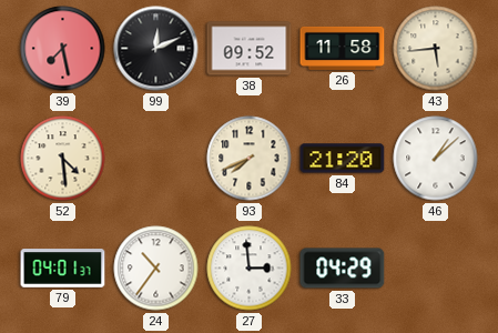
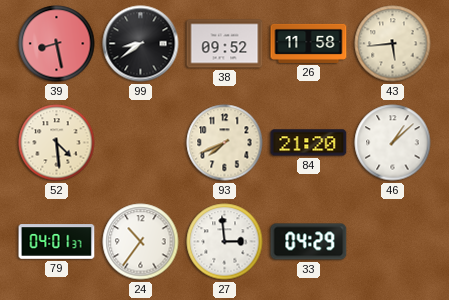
39: 7:28 -> 8:28
99: 12:11 -> 8:39
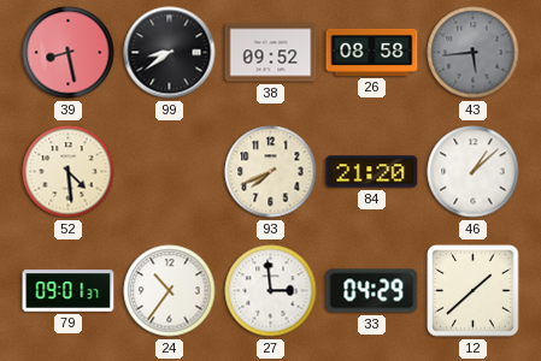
26: 11:58 -> 08:58
43 dial: cream -> grey
79: 04:01 -> 09:01
12: none -> 1:38
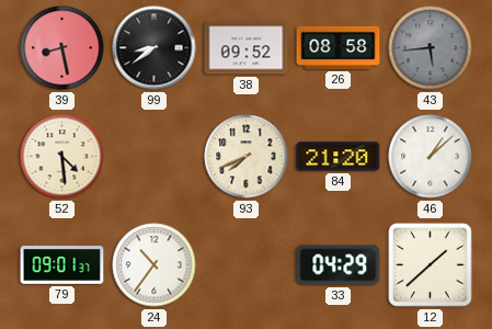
27: 2:59 -> none
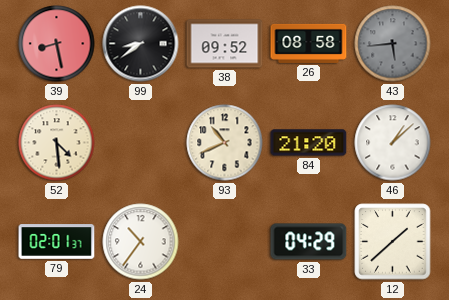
93: 7:41 -> 10:41
79: 09:01 -> 02:01
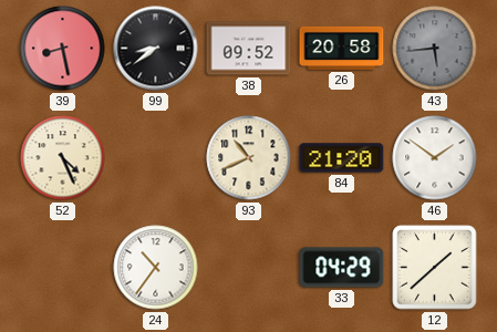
26: 08:58 -> 20:58
52: 4:29 -> 4:26
46: 1:08 -> 1:51
79: 02:01 -> none
